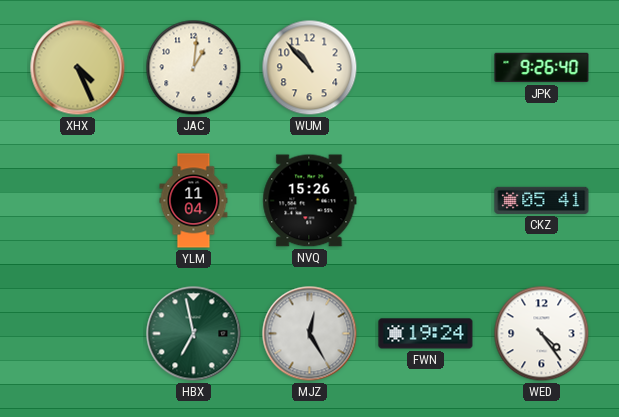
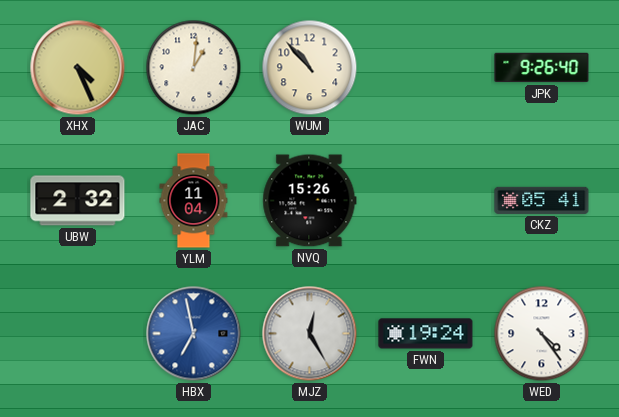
UBW: none -> 2:32
HBX dial: green -> blue
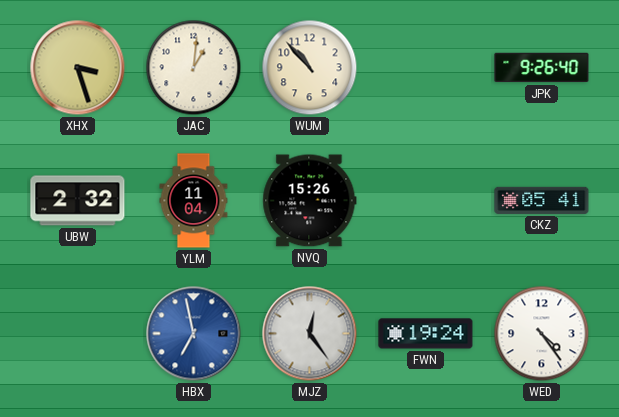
XHX: 4:26 -> 3:27
MJZ: 12:25 -> 12:24
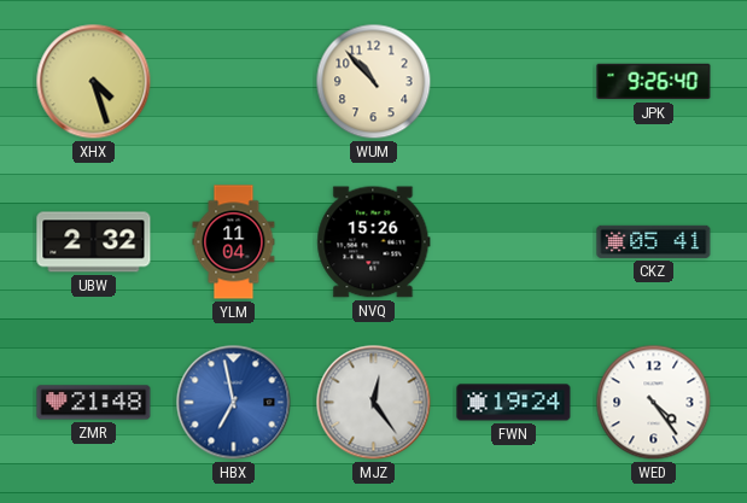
XHX: 3:27 -> 4:27
JAC: 1:01 -> none
ZMR: none -> 21:48
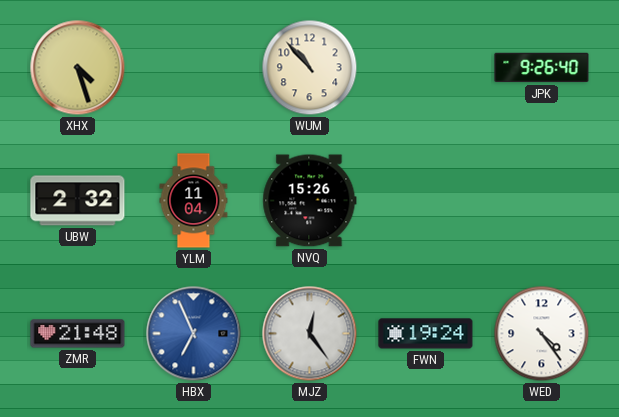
CKZ: 05:41 -> none
HBX: 6:58 -> 6:56
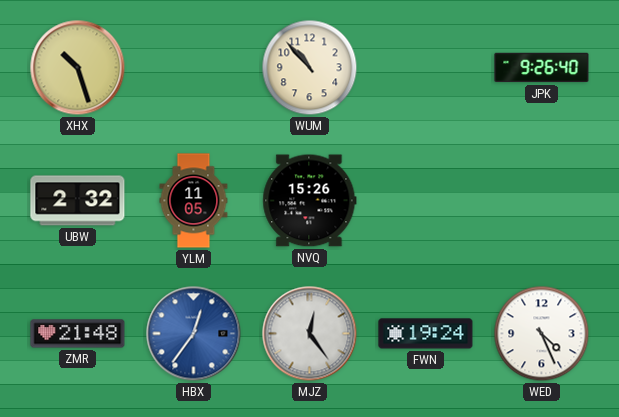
XHX: 4:27 -> 10:27
YLM: 11:04 -> 11:05
HBX: 6:56 -> 12:36
WED: 4:24 -> 4:26
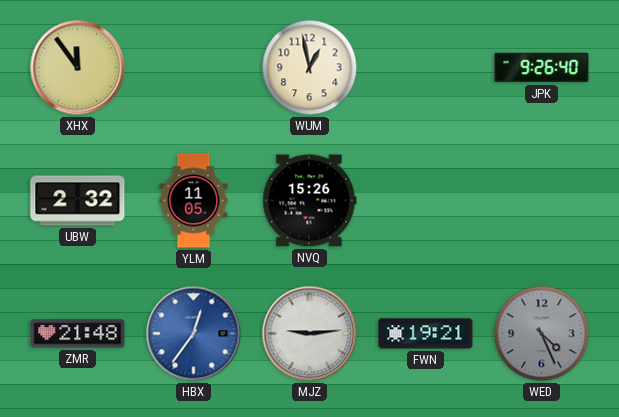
XHX: 10:27 -> 11:54
WUM: 10:53 -> 12:58
MJZ: 12:24 -> 9:14
FWN: 19:24 -> 19:21
WED dial: white -> grey
